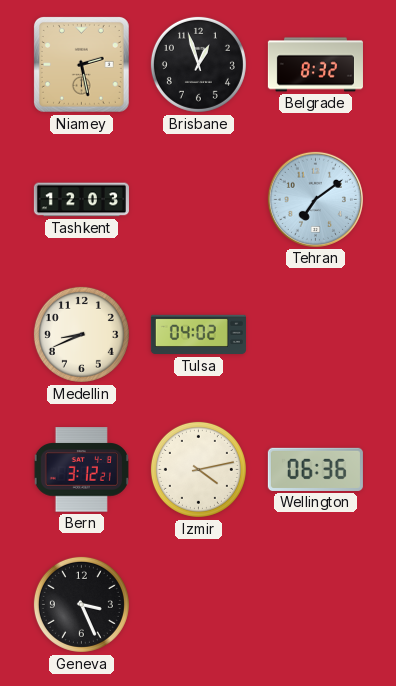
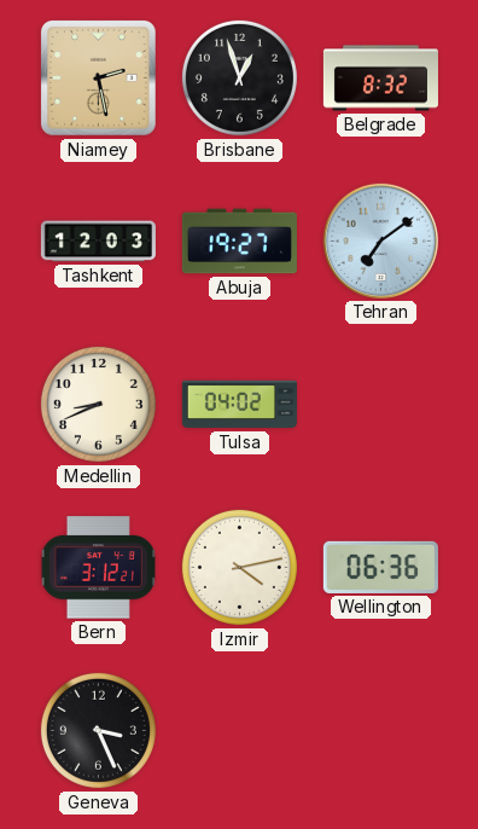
Abuja: none -> 19:27
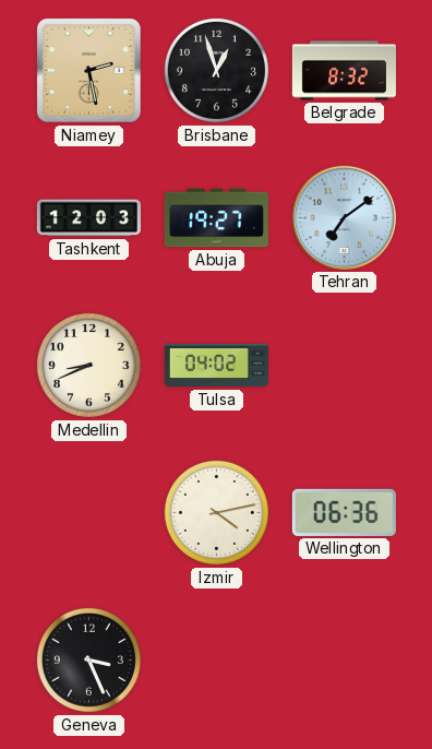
Bern: 3:12 -> none
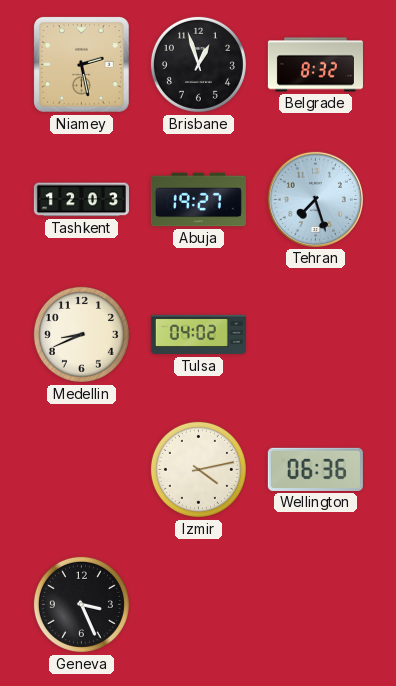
Tehran: 7:09 -> 7:27
